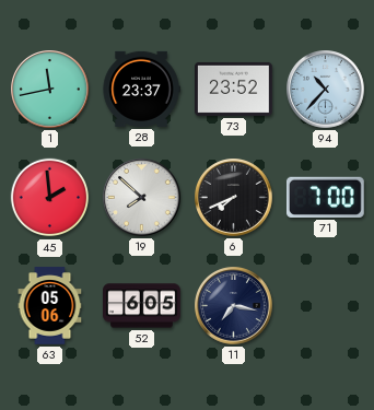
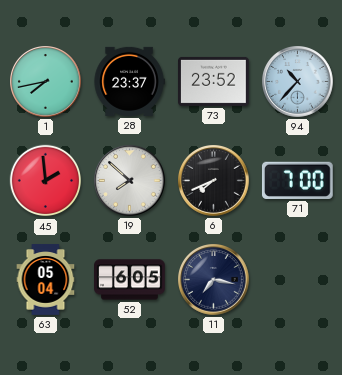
1: 11:43 -> 7:43
63: 05:06 -> 05:04
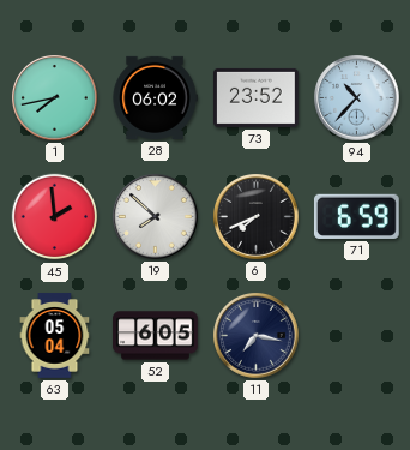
28: 23:37 -> 06:02
71: 7:00 -> 6:59
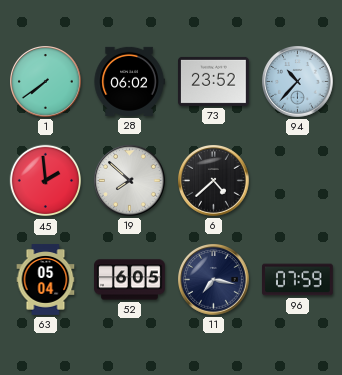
1: 7:43 -> 7:39
6: 7:41 -> 4:38
71: 6:59 -> none
96: none -> 07:59
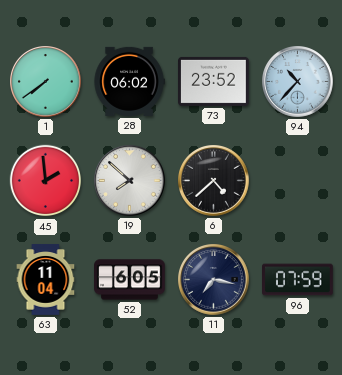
63: 05:04 -> 11:04
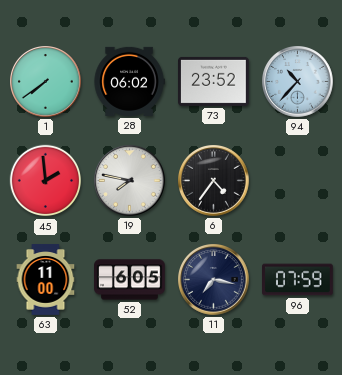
19: 7:52 -> 7:47
6: 4:38 -> 4:36
63: 11:04 -> 11:00
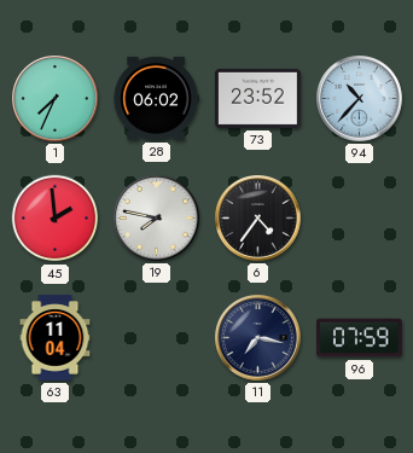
1: 7:39 -> 7:34
63: 11:00 -> 11:04
52: 6:05 -> none
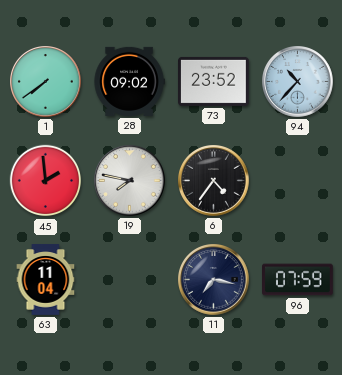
1: 7:34 -> 7:39
28: 06:02 -> 09:02
